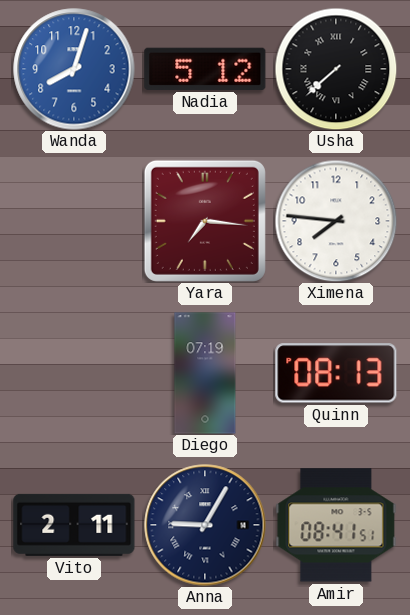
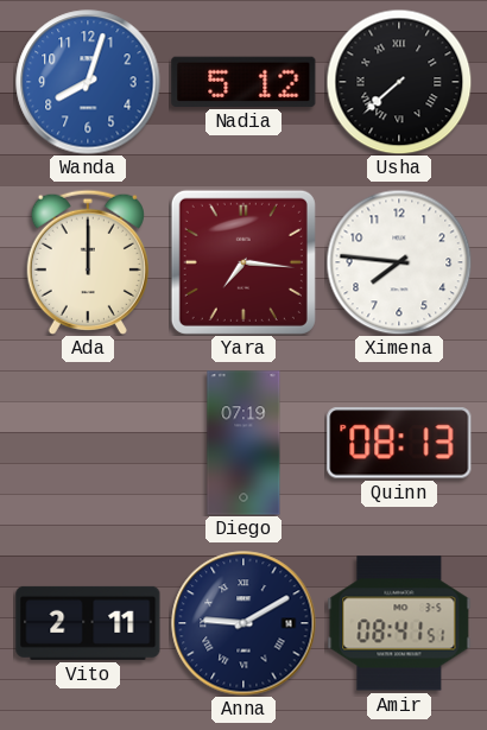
Ada: none -> 12:00
Anna: 9:05 -> 9:10
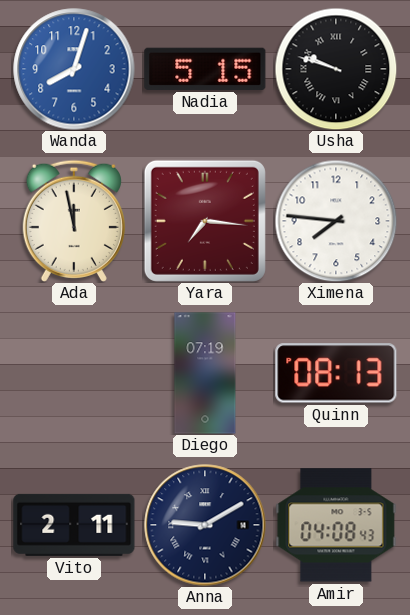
Nadia: 5:12 -> 5:15
Usha: 7:38 -> 9:48
Ada: 12:00 -> 11:58
Amir: 08:41 -> 04:08
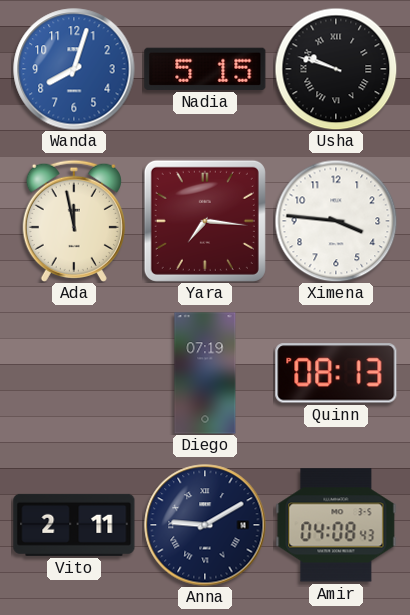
Ximena: 7:46 -> 3:46
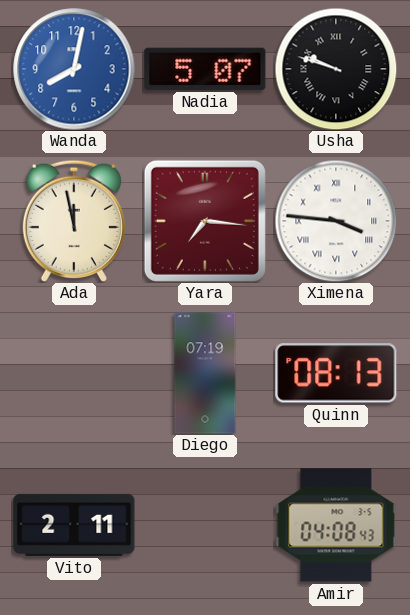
Wanda: 8:03 -> 8:02
Nadia: 5:15 -> 5:07
Ximena numerals: Arabic -> Roman
Anna: 9:10 -> none
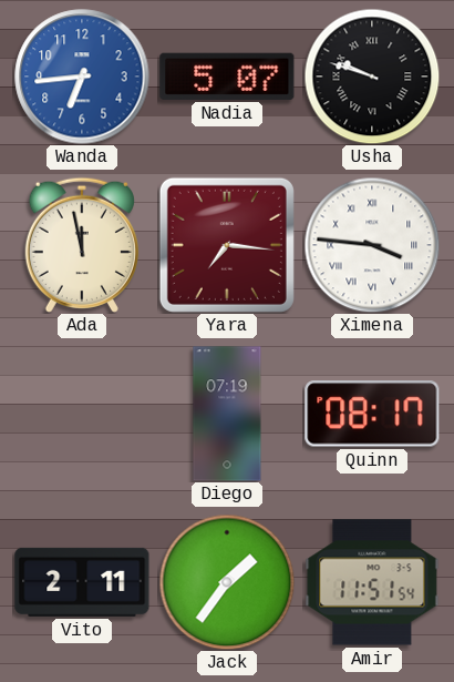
Wanda: 8:02 -> 6:44
Quinn: 08:13 -> 08:17
Jack: none -> 1:36
Amir: 04:08 -> 11:51
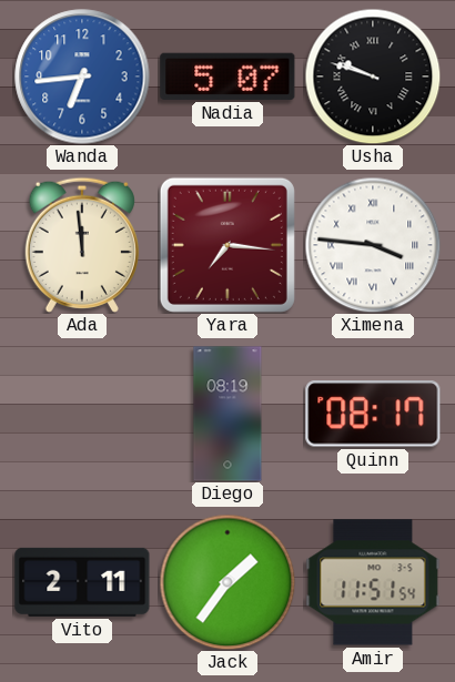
Ada: 11:58 -> 11:59
Diego: 07:19 -> 08:19
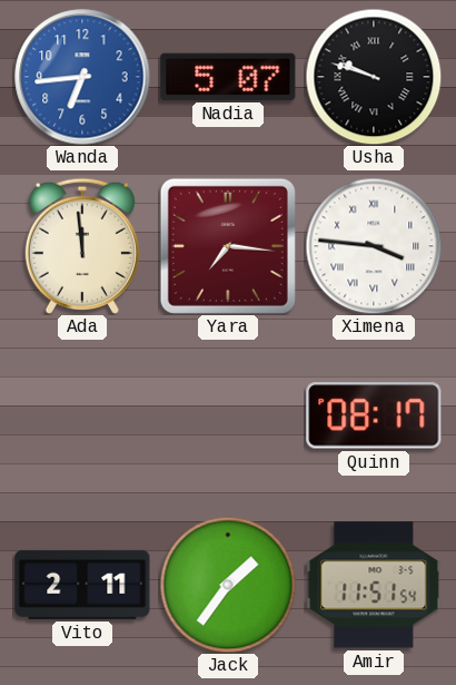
Diego: 08:19 -> none
